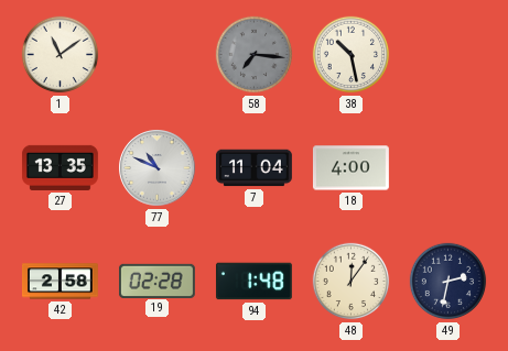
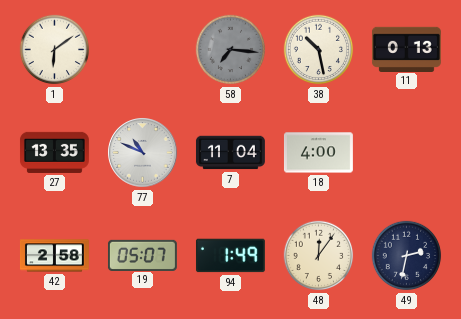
1: 11:09 -> 6:09
11: none -> 0:13
19: 02:28 -> 05:07
94: 1:48 -> 1:49
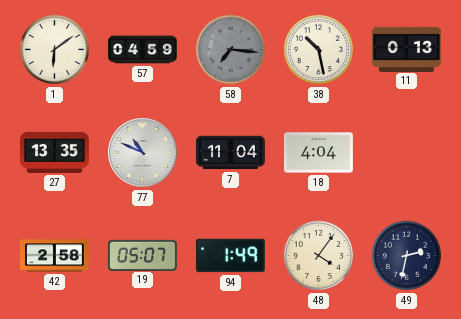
57: none -> 04:59
18: 4:00 -> 4:04
48: 12:06 -> 4:06
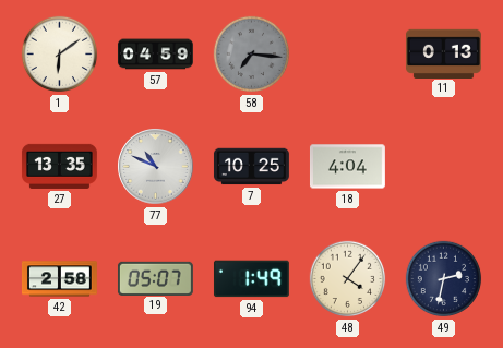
38: 10:28 -> none
7: 11:04 -> 10:25
